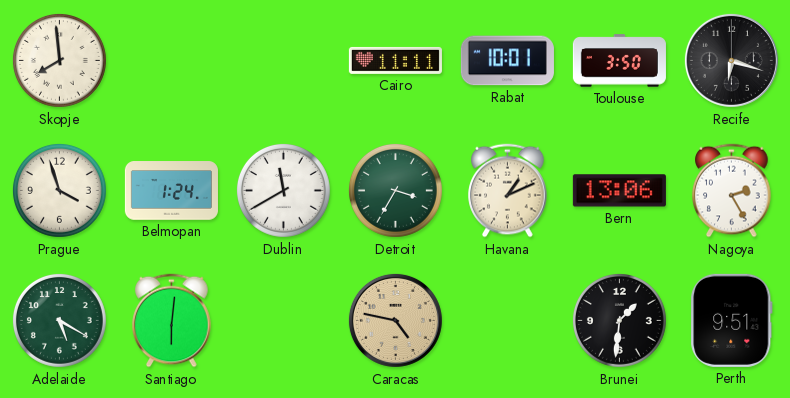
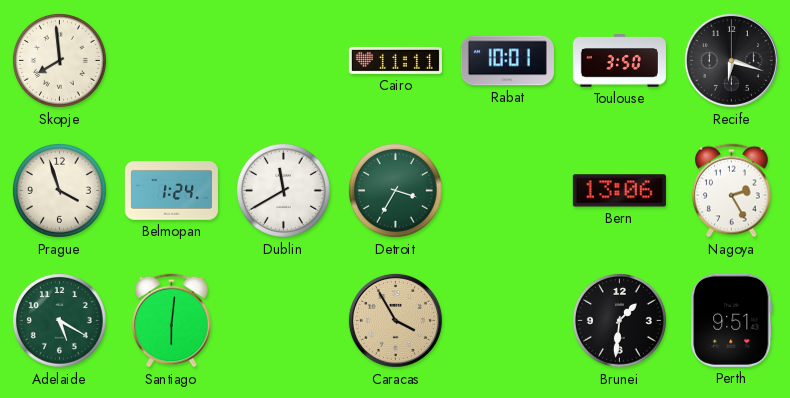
Havana: 1:11 -> none
Caracas: 4:47 -> 3:55
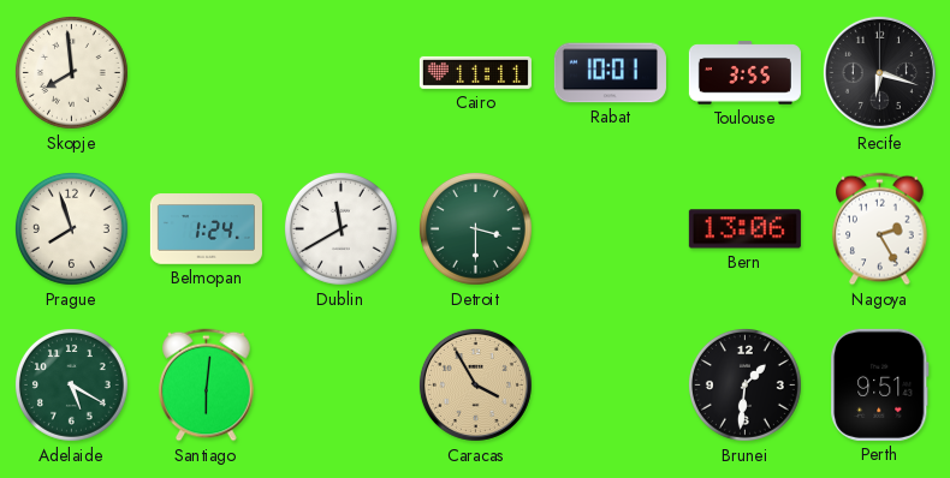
Toulouse: 3:50 -> 3:55
Prague: 3:57 -> 7:57
Detroit: 3:35 -> 3:30
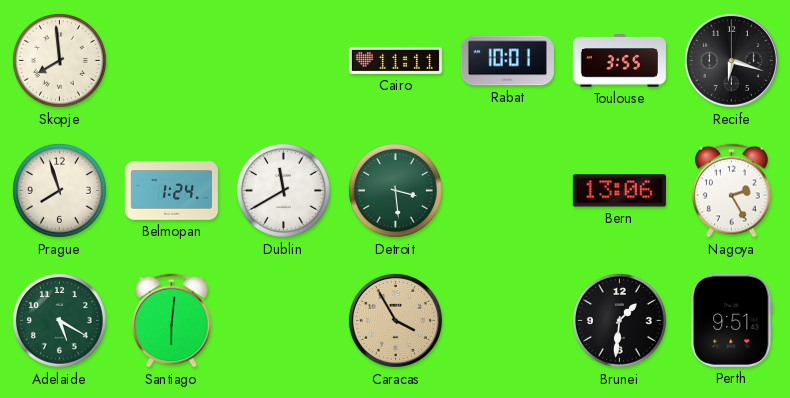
Detroit: 3:30 -> 3:29
